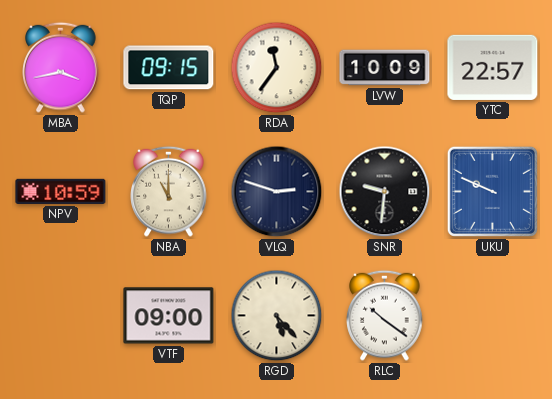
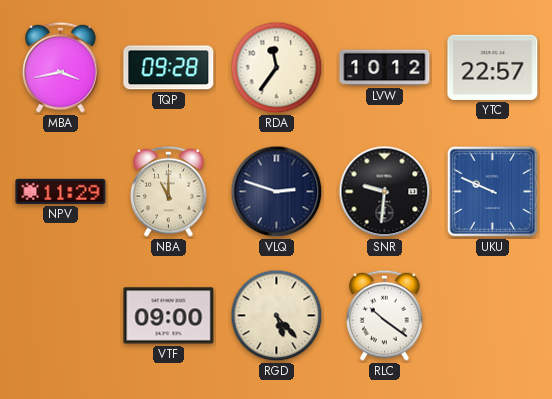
TQP: 09:15 -> 09:28
LVW: 10:09 -> 10:12
NPV: 10:59 -> 11:29
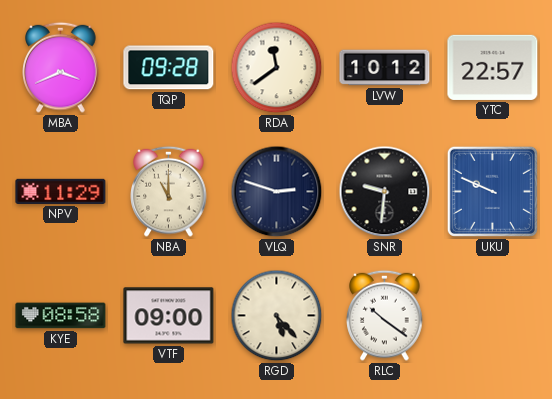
MBA: 3:43 -> 3:41
RDA: 11:36 -> 11:39
KYE: none -> 08:58
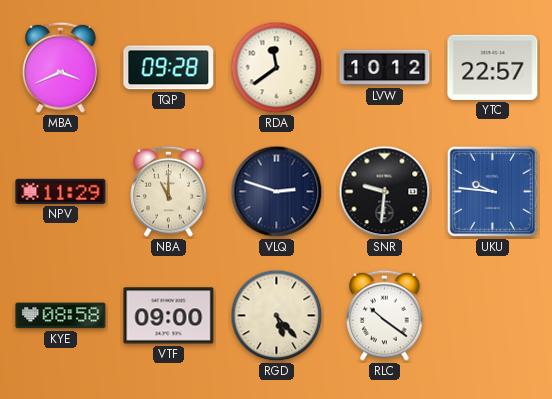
UKU: 9:49 -> 9:46
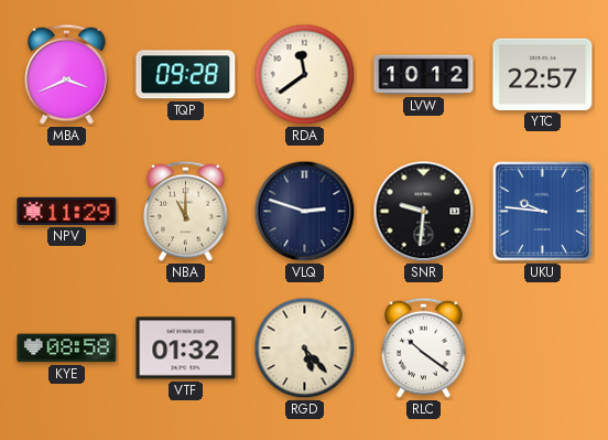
VTF: 09:00 -> 01:32
